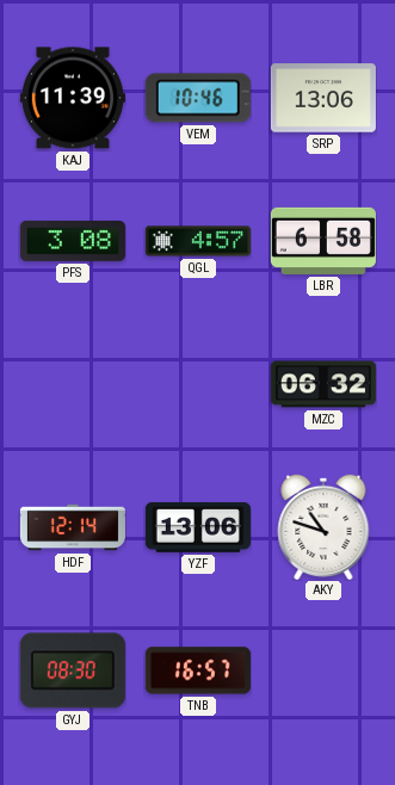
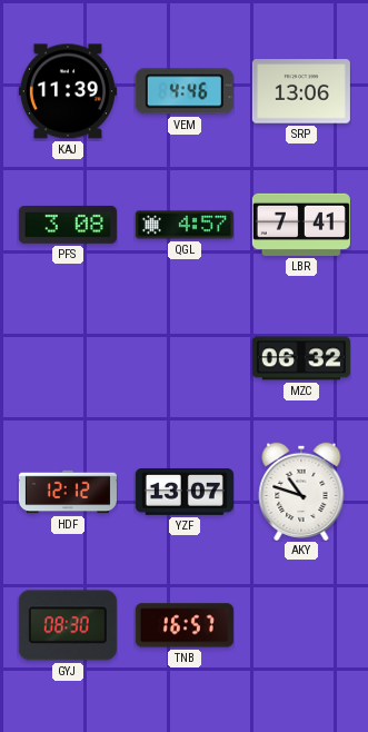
VEM: 10:46 -> 4:46
LBR: 6:58 -> 7:41
HDF: 12:14 -> 12:12
YZF: 13:06 -> 13:07
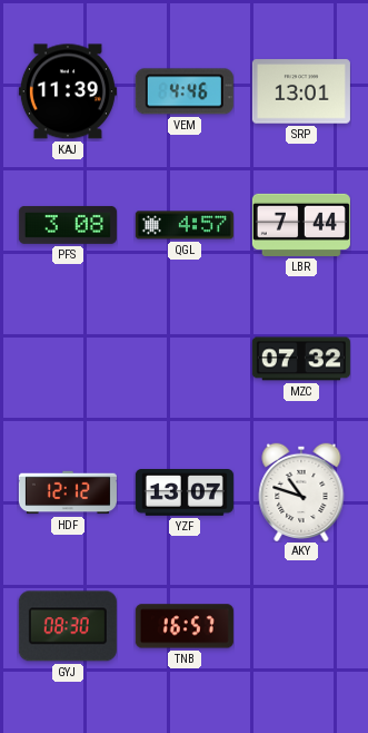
SRP: 13:06 -> 13:01
LBR: 7:41 -> 7:44
MZC: 06:32 -> 07:32
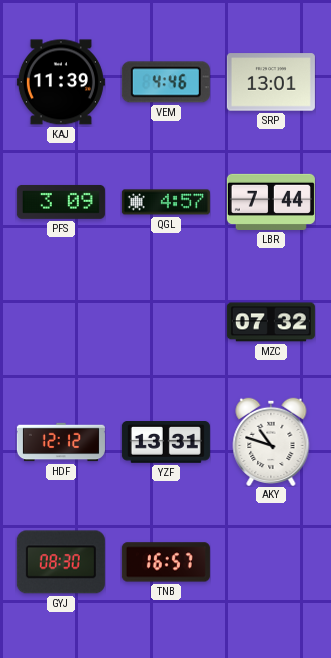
PFS: 3:08 -> 3:09
YZF: 13:07 -> 13:31
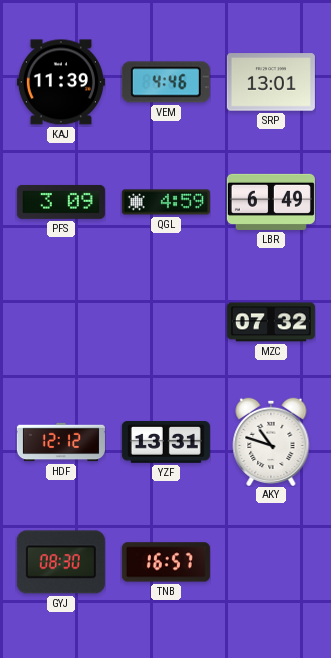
QGL: 4:57 -> 4:59
LBR: 7:44 -> 6:49
